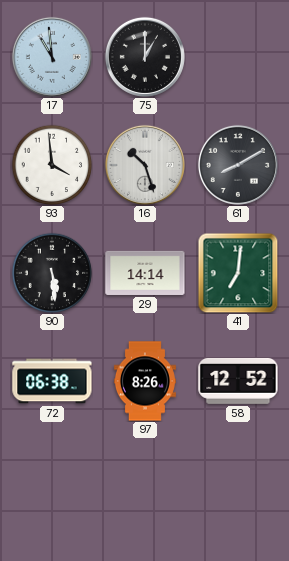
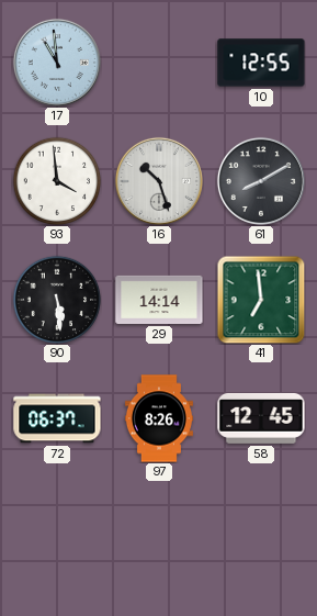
75: 1:00 -> none
10: none -> 12:55
41: 7:01 -> 6:59
72: 06:38 -> 06:37
58: 12:52 -> 12:45
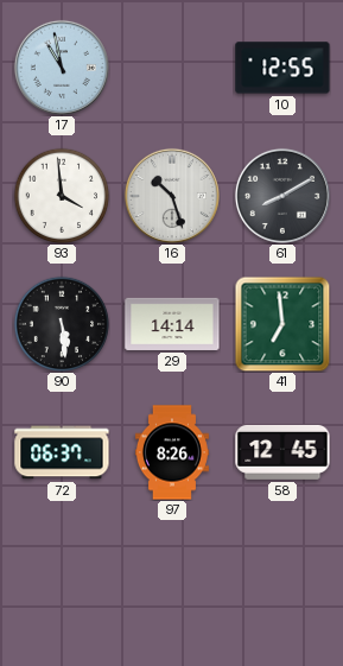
17: 10:59 -> 10:58
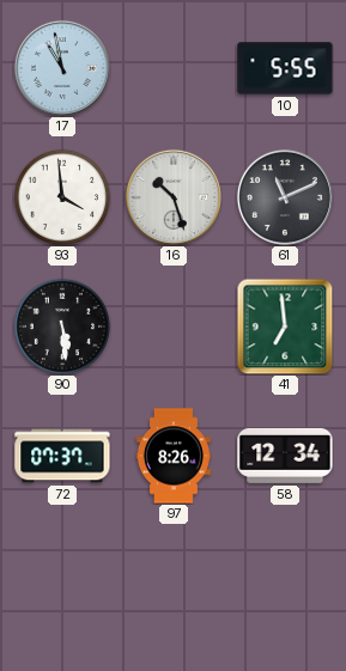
10: 12:55 -> 5:55
61: 8:10 -> 11:11
29: 14:14 -> none
72: 06:37 -> 07:37
58: 12:45 -> 12:34
